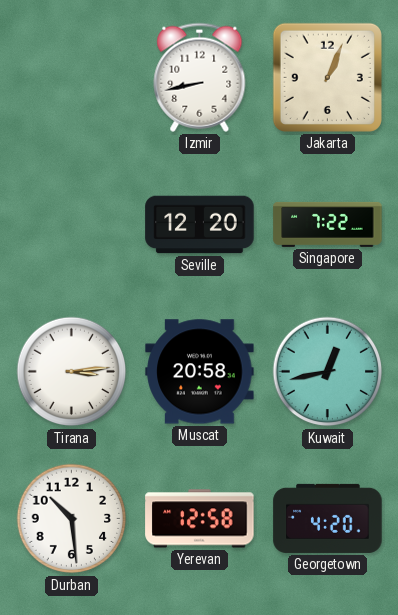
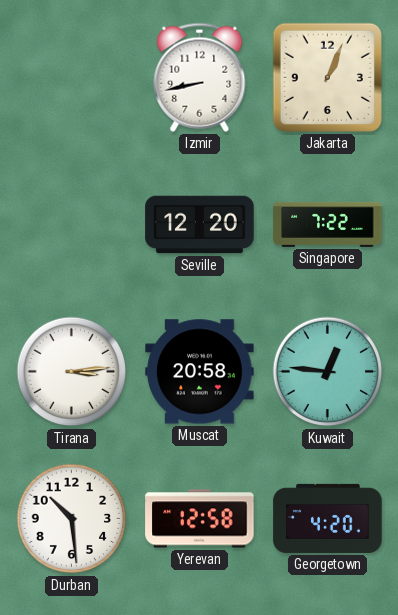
Kuwait: 12:43 -> 12:46
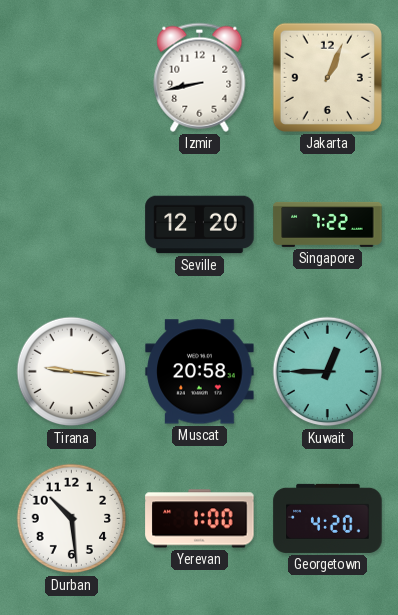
Tirana: 3:14 -> 9:16
Kuwait: 12:46 -> 12:45
Yerevan: 12:58 -> 1:00
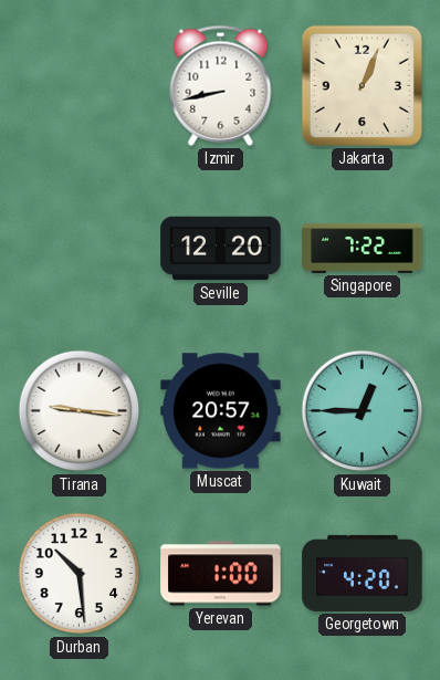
Muscat: 20:58 -> 20:57
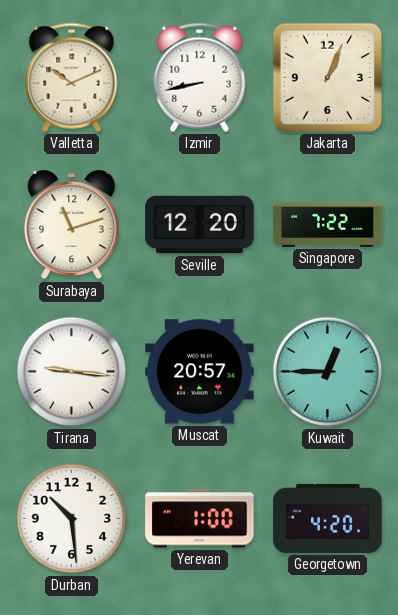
Valletta: none -> 10:11
Surabaya: none -> 11:12
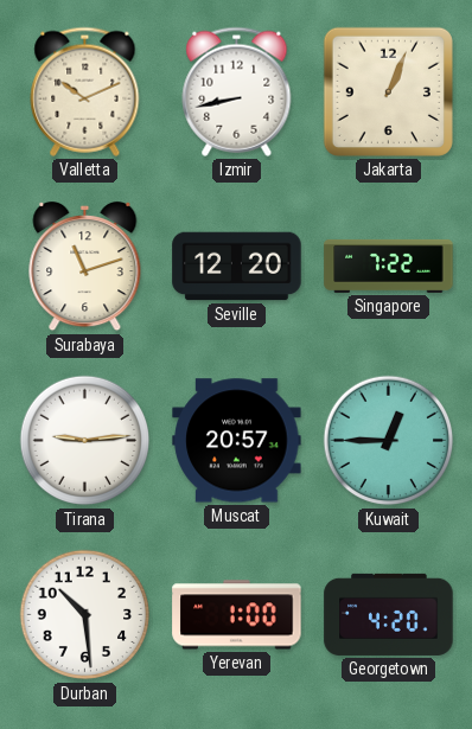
Tirana: 9:16 -> 9:14
